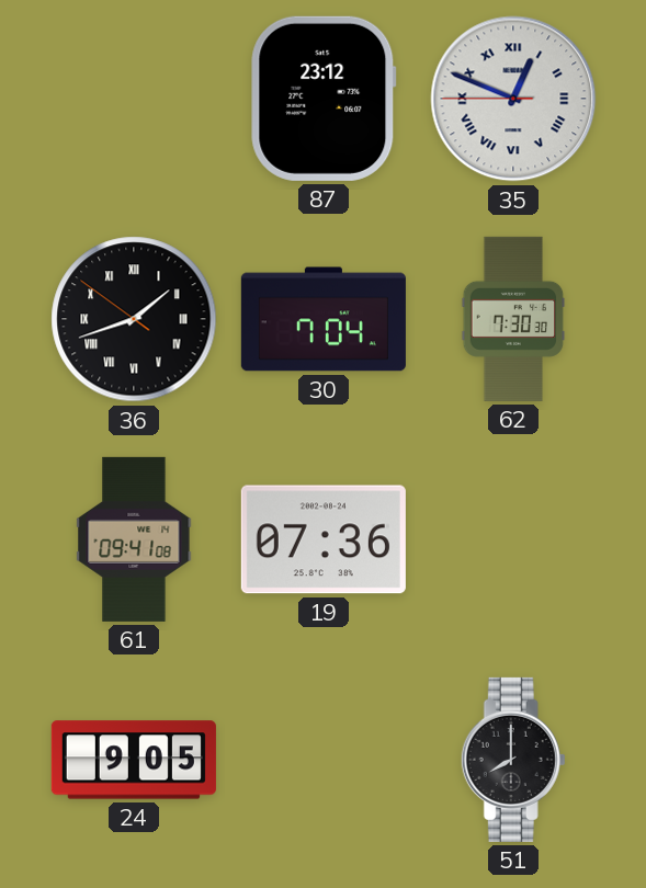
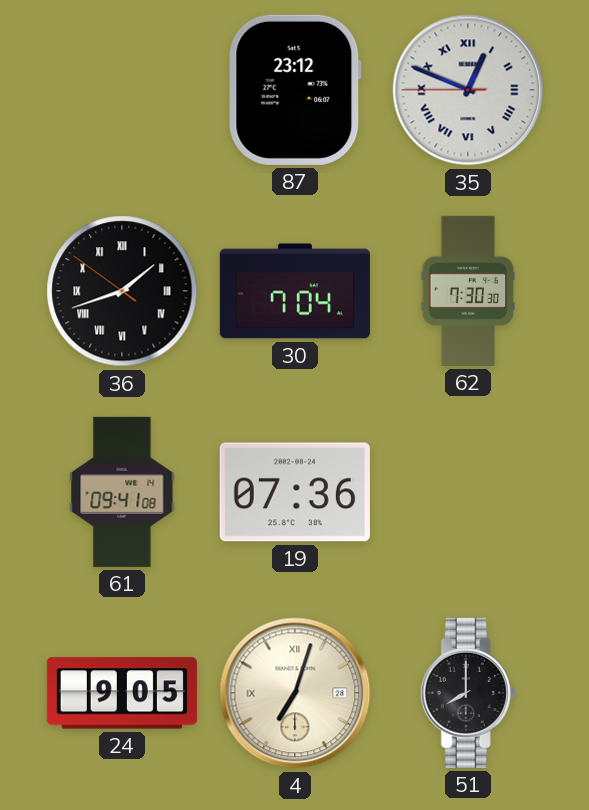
4: none -> 7:03
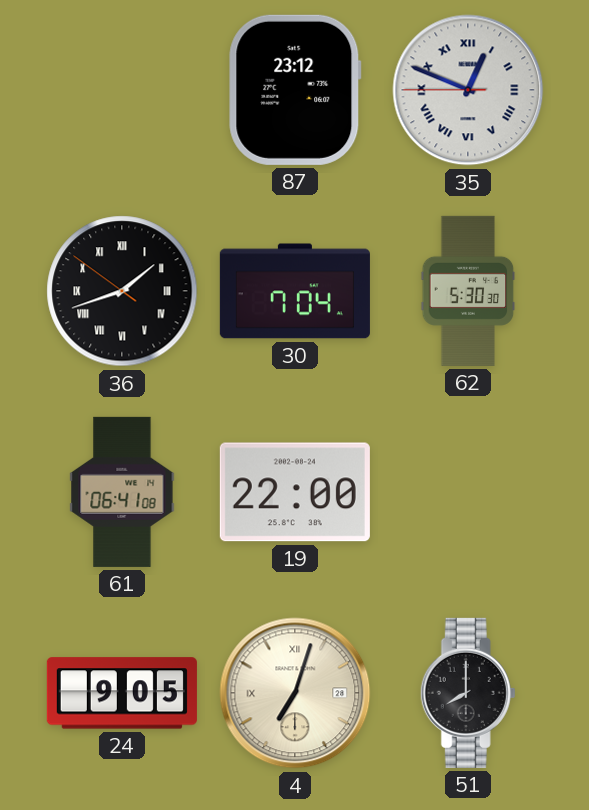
62: 7:30 -> 5:30
61: 09:41 -> 06:41
19: 07:36 -> 22:00
